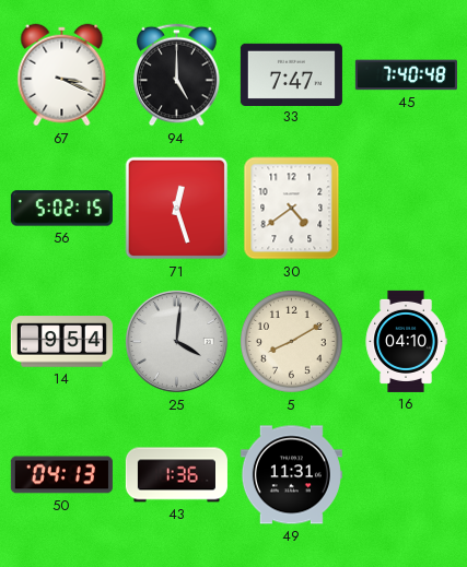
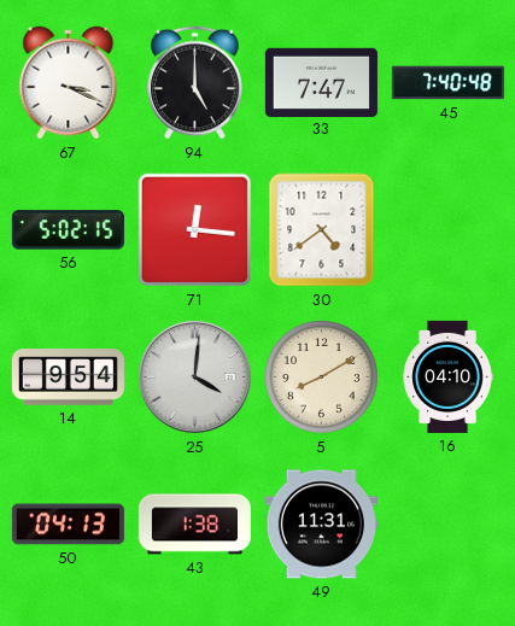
71: 12:27 -> 12:16
43: 1:36 -> 1:38
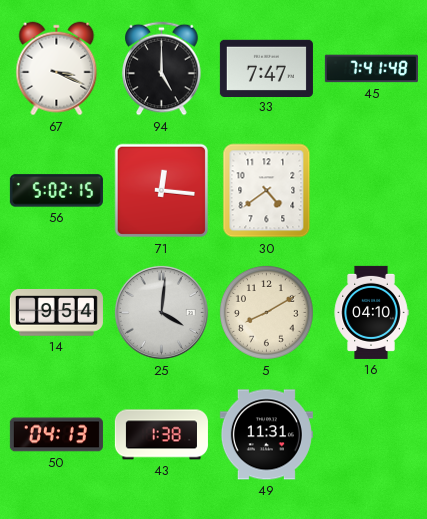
45: 7:40 -> 7:41
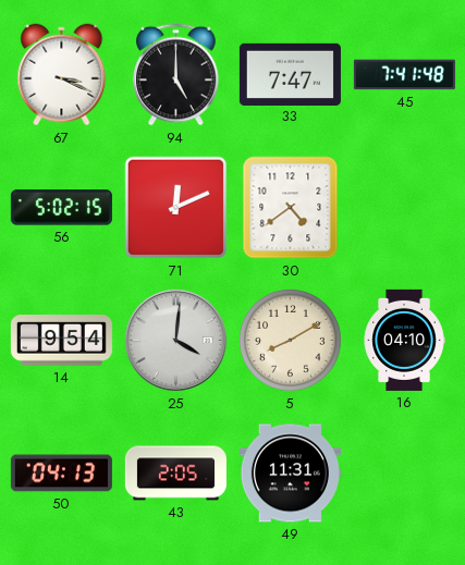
71: 12:16 -> 12:11
43: 1:38 -> 2:05
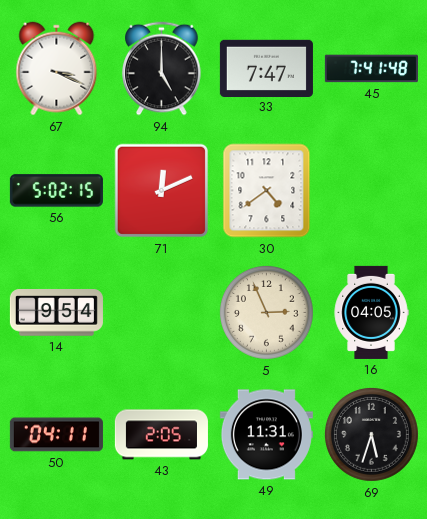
25: 4:01 -> none
5: 8:10 -> 2:56
16: 04:10 -> 04:05
50: 04:13 -> 04:11
69: none -> 5:33
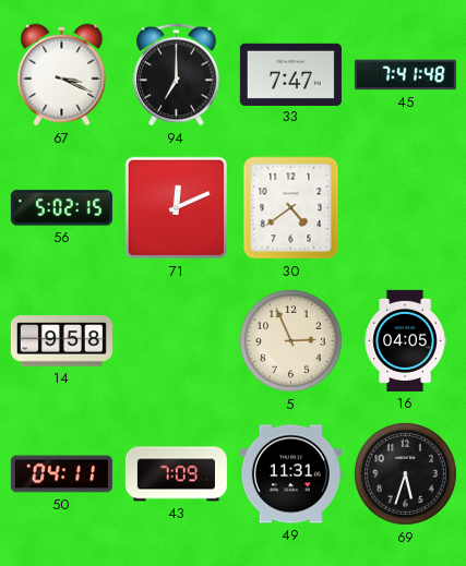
94: 5:00 -> 7:00
14: 9:54 -> 9:58
43: 2:05 -> 7:09
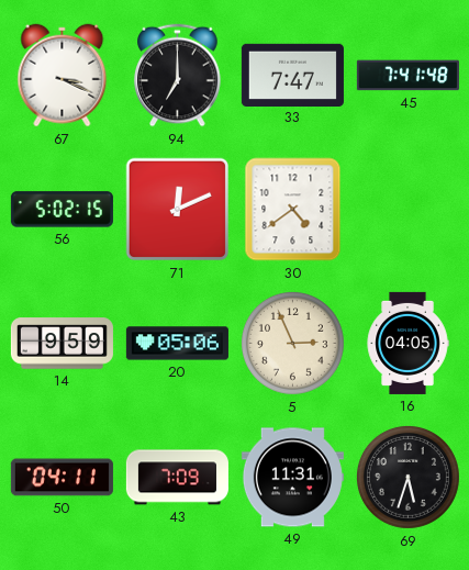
14: 9:58 -> 9:59
20: none -> 05:06
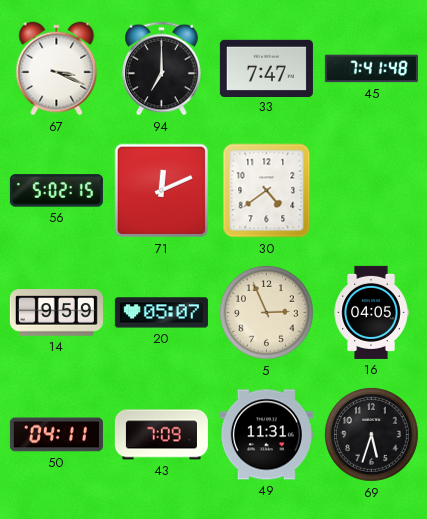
20: 05:06 -> 05:07
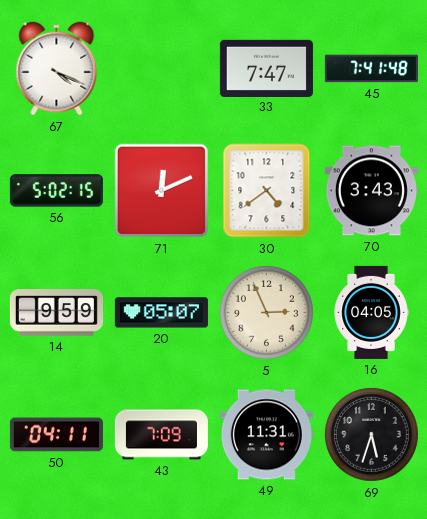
67: 3:19 -> 4:19
94: 7:00 -> none
70: none -> 3:43
